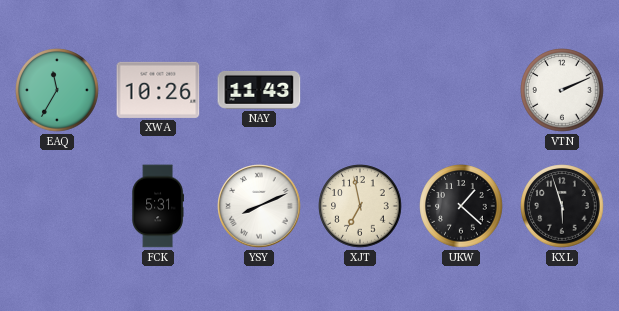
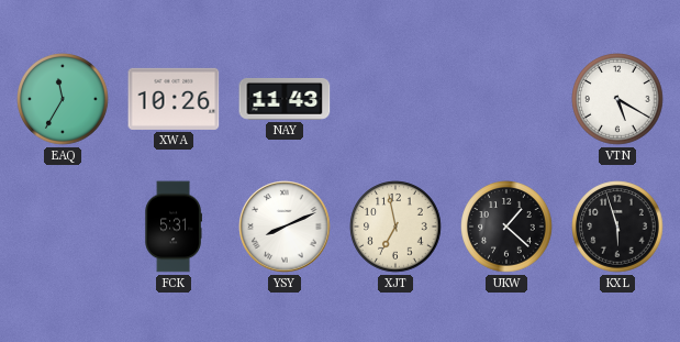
VTN: 2:11 -> 5:20
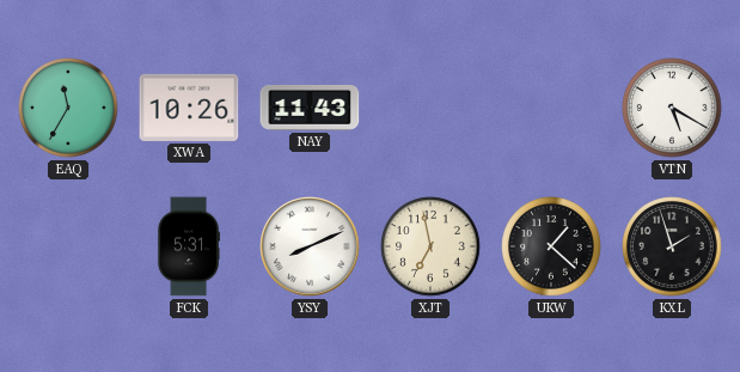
KXL: 5:57 -> 1:57
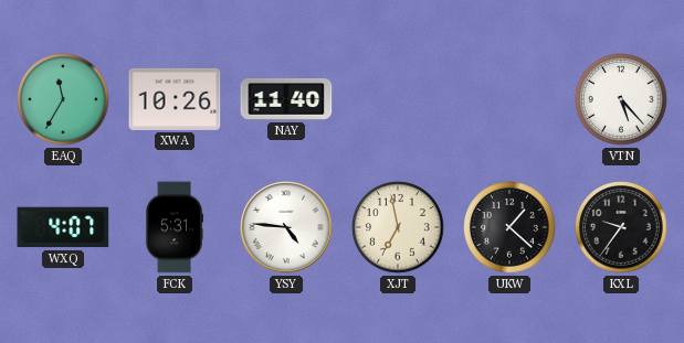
NAY: 11:43 -> 11:40
VTN: 5:20 -> 5:23
WXQ: none -> 4:07
YSY: 8:11 -> 4:46
KXL: 1:57 -> 9:36
